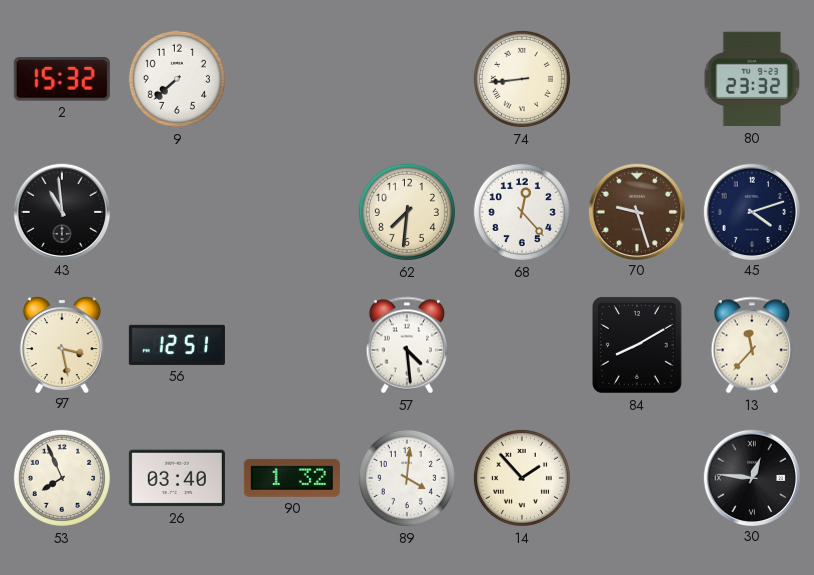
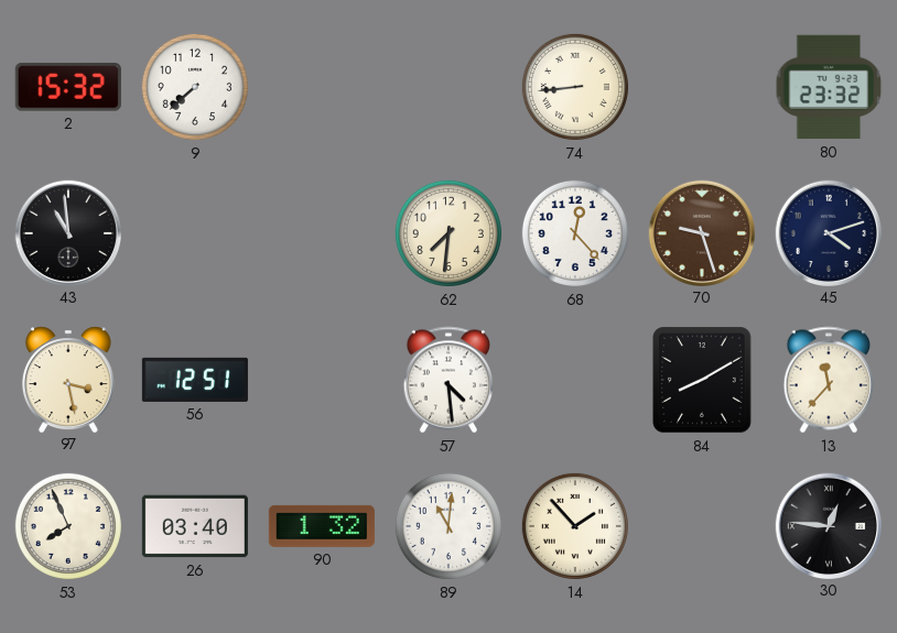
89: 4:01 -> 11:01
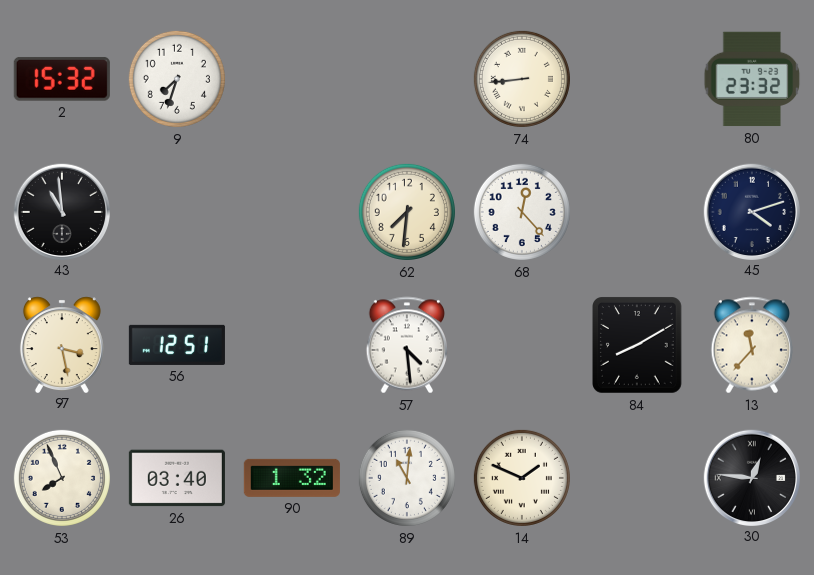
9: 7:38 -> 7:33
70: 9:27 -> none
14: 1:53 -> 1:49
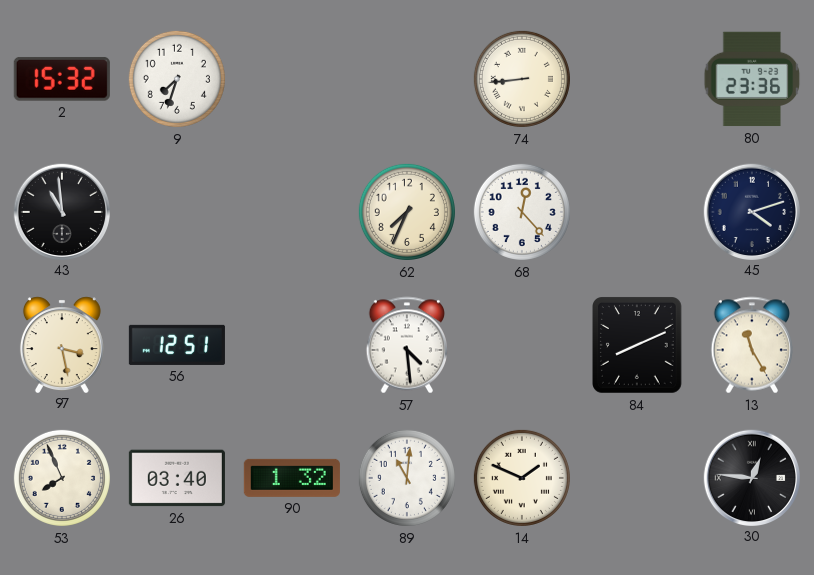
80: 23:32 -> 23:36
62: 7:31 -> 7:34
84: 8:10 -> 8:11
13: 11:37 -> 11:25
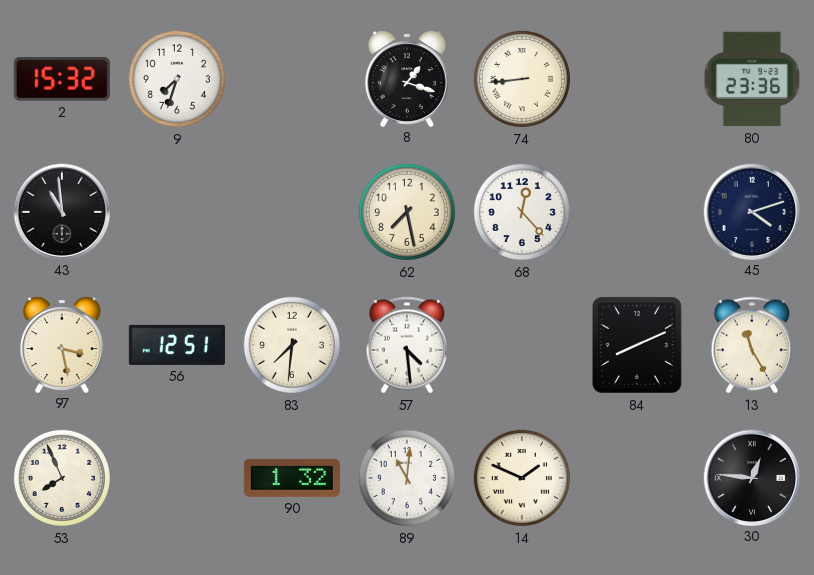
8: none -> 1:18
62: 7:34 -> 7:28
83: none -> 7:31
26: 03:40 -> none
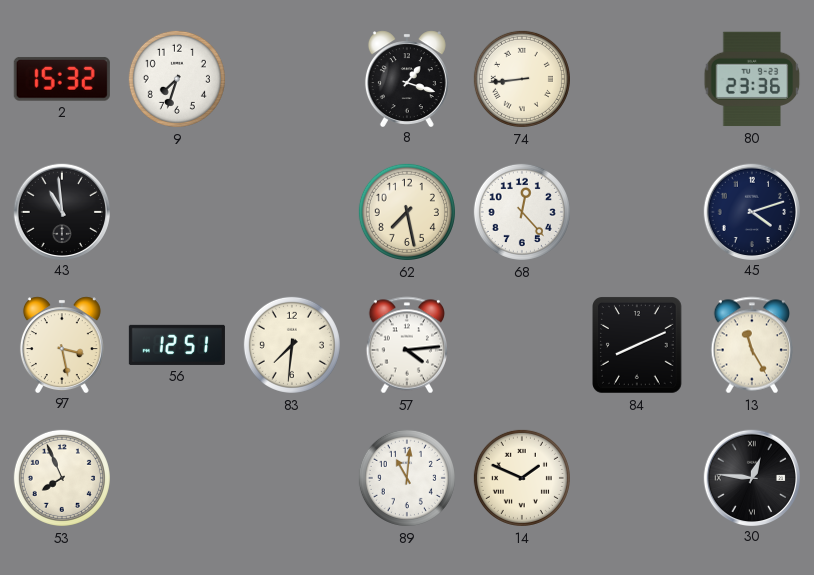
57: 4:29 -> 4:14
90: 1:32 -> none
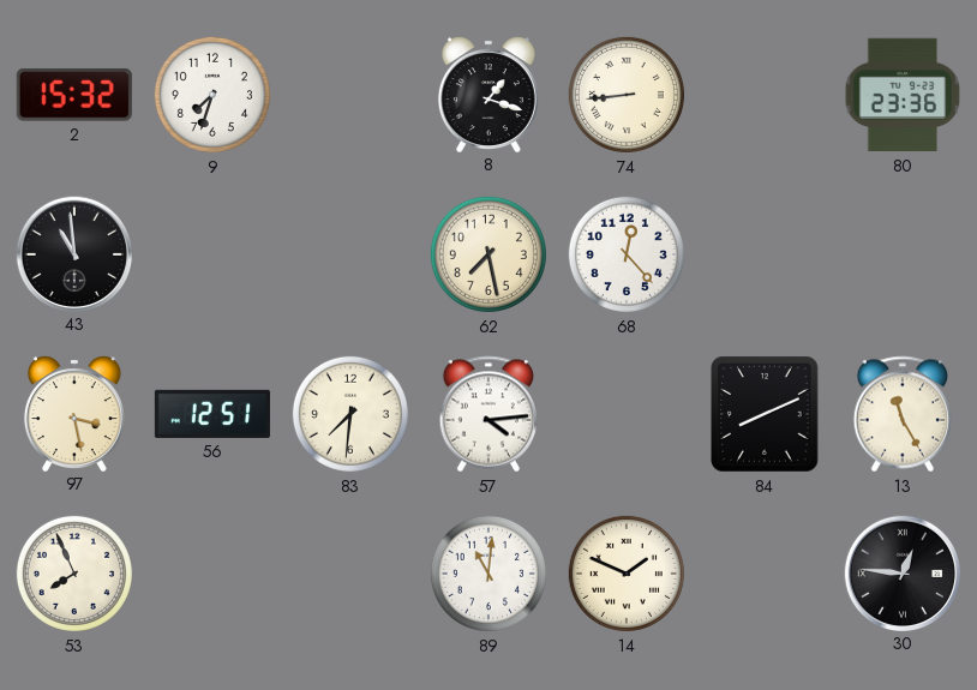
45: 4:12 -> none
